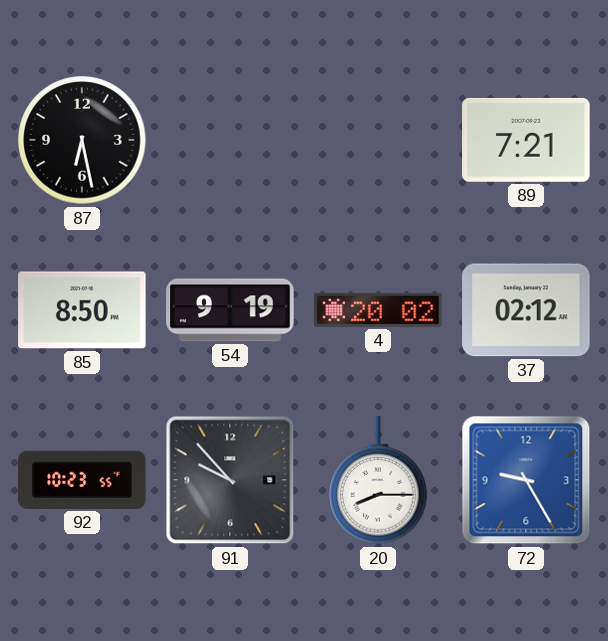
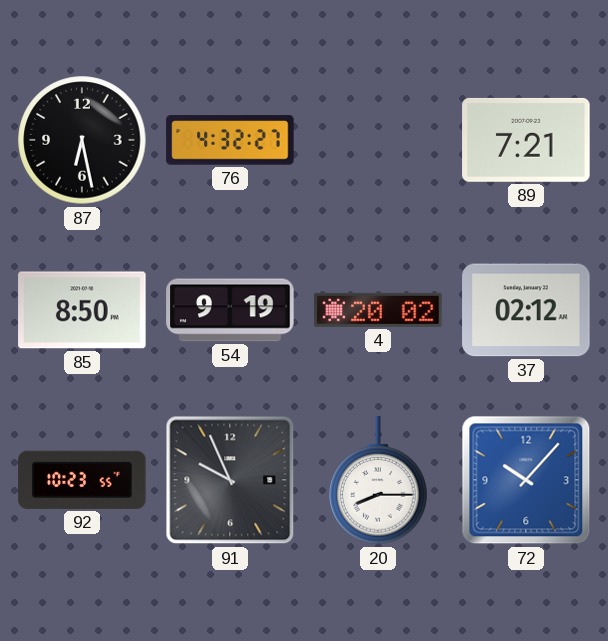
76: none -> 4:32
91: 9:53 -> 9:56
72: 9:25 -> 10:07
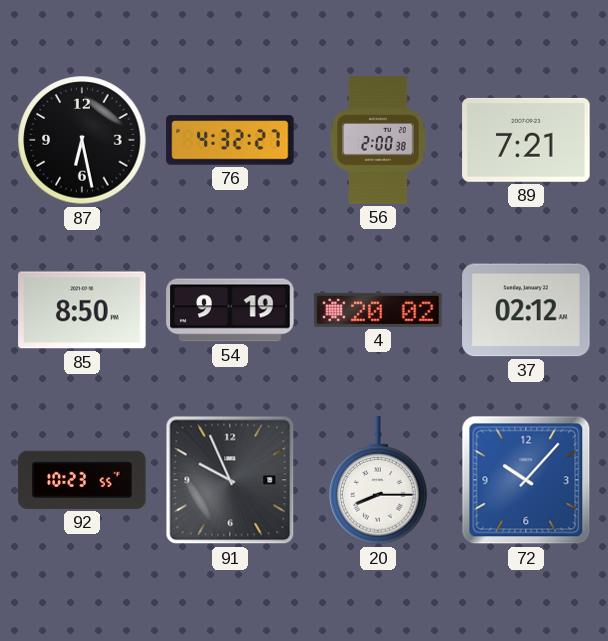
56: none -> 2:00
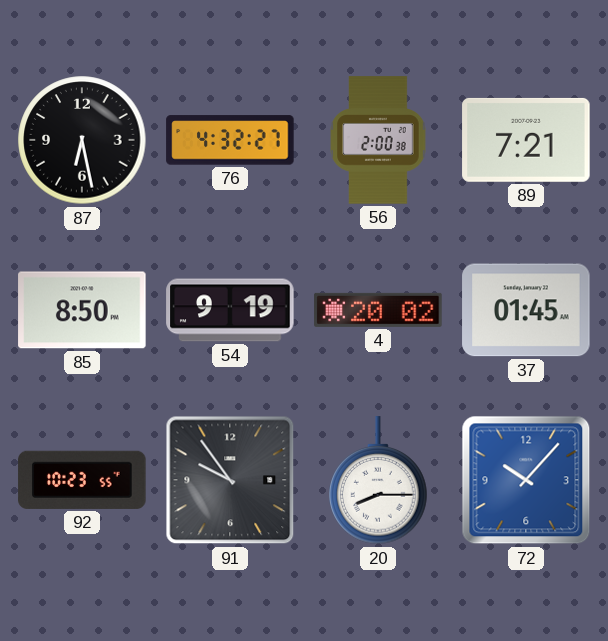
37: 02:12 -> 01:45
91: 9:56 -> 9:54
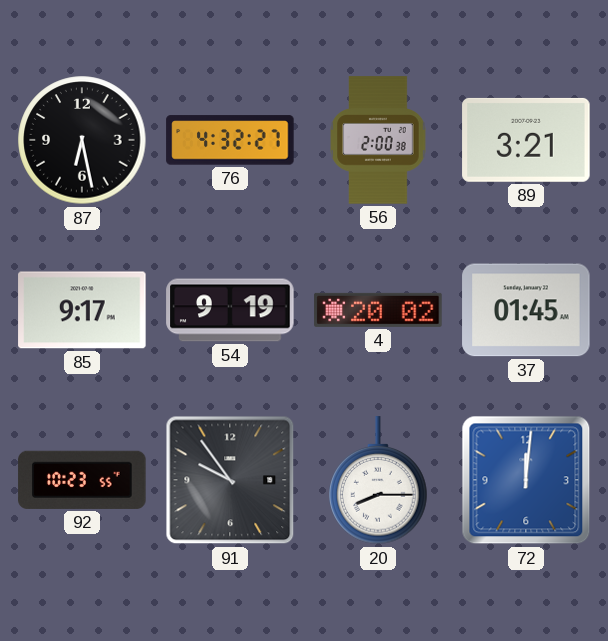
89: 7:21 -> 3:21
85: 8:50 -> 9:17
72: 10:07 -> 12:01
